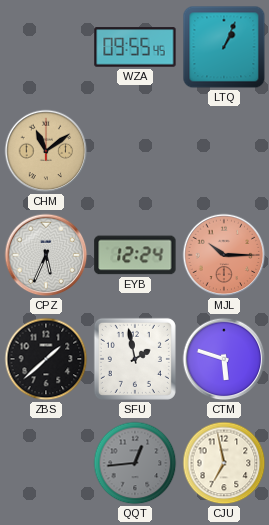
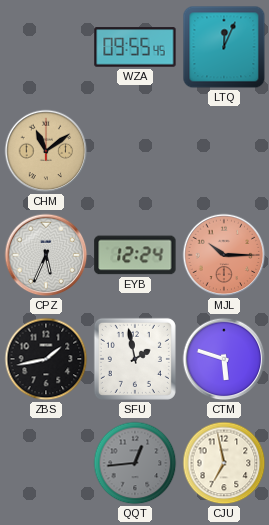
LTQ: 1:04 -> 12:04
ZBS: 1:38 -> 1:43
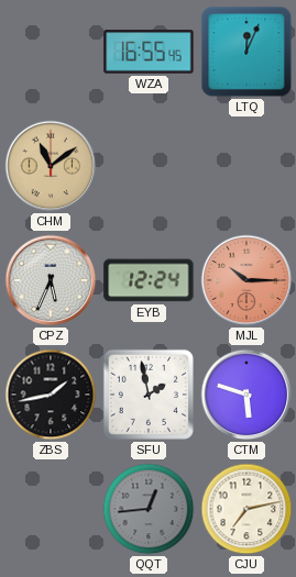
WZA: 09:55 -> 16:55
CJU: 6:58 -> 7:13
